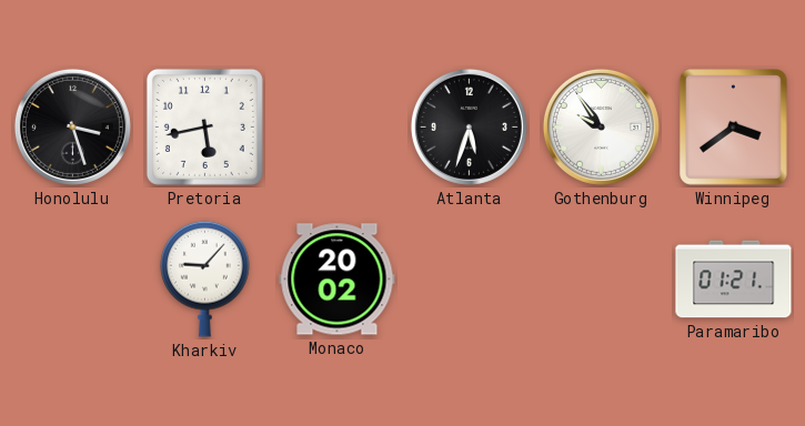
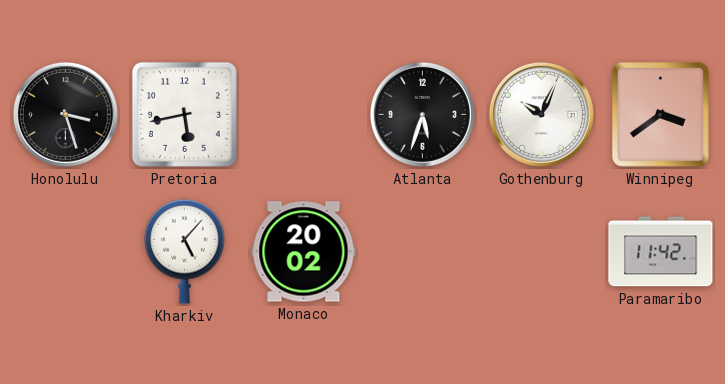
Gothenburg: 9:54 -> 10:04
Kharkiv: 9:07 -> 5:07
Paramaribo: 01:21 -> 11:42
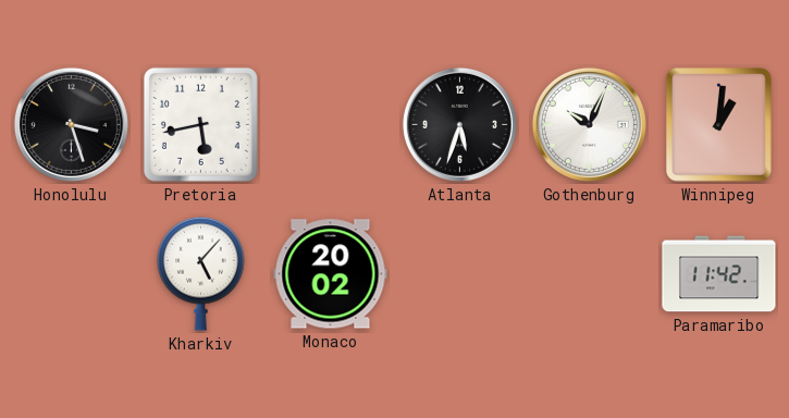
Winnipeg: 3:39 -> 1:01
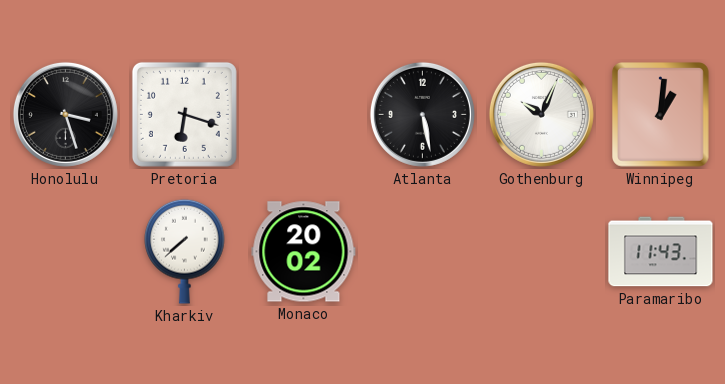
Pretoria: 5:43 -> 6:18
Atlanta: 5:33 -> 5:28
Kharkiv: 5:07 -> 7:38
Paramaribo: 11:42 -> 11:43
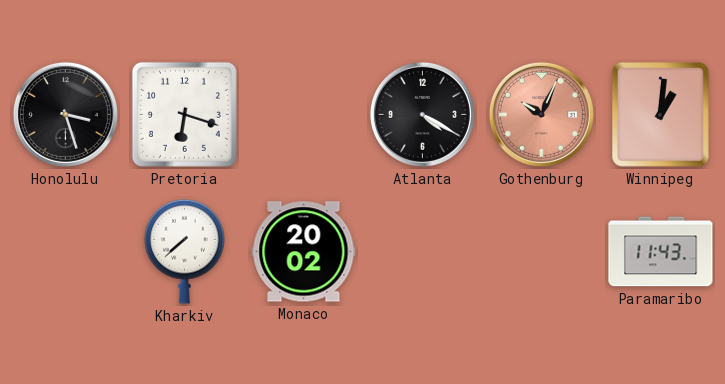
Atlanta: 5:28 -> 4:20
Gothenburg dial: white -> salmon
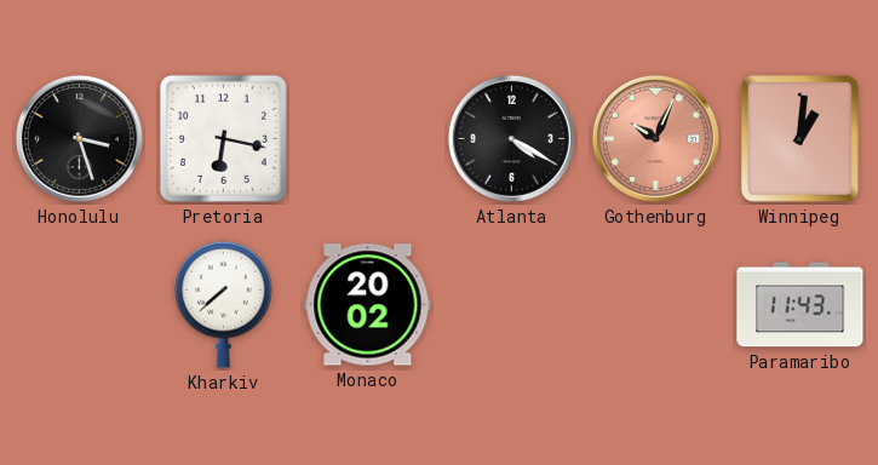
Pretoria: 6:18 -> 6:17
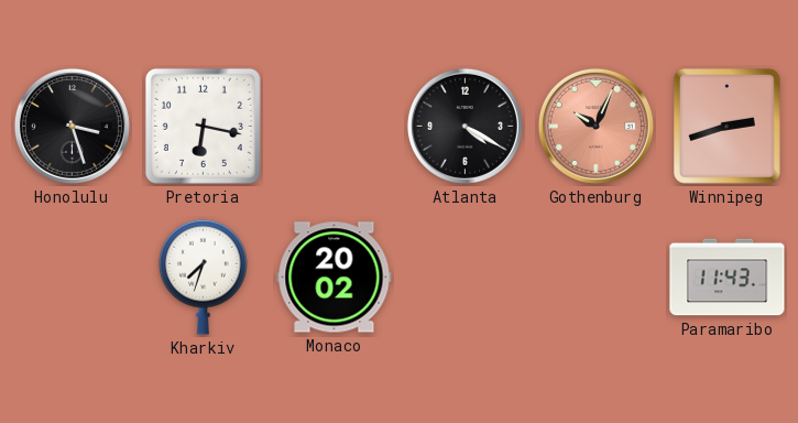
Winnipeg: 1:01 -> 2:42
Kharkiv: 7:38 -> 7:33
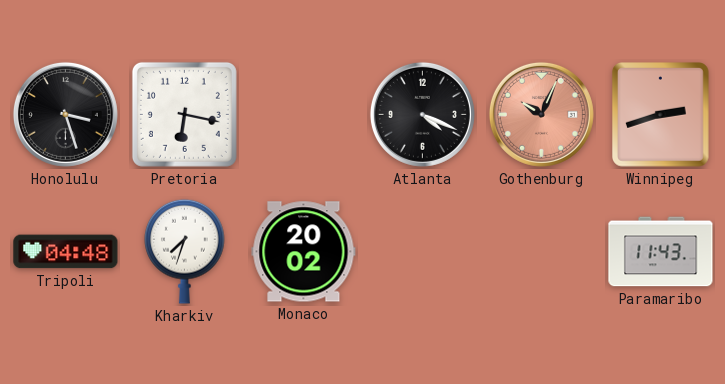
Atlanta: 4:20 -> 4:19
Tripoli: none -> 04:48
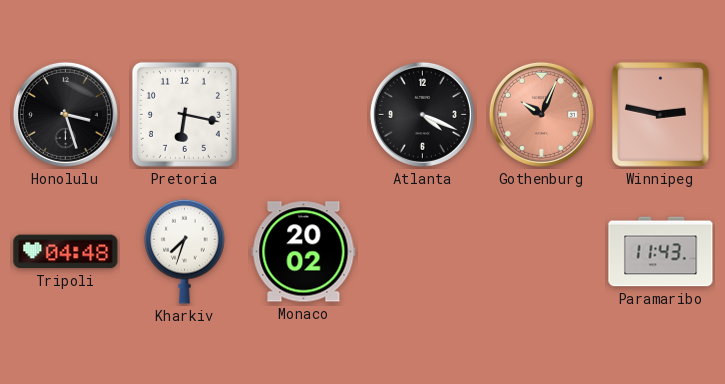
Winnipeg: 2:42 -> 2:47
